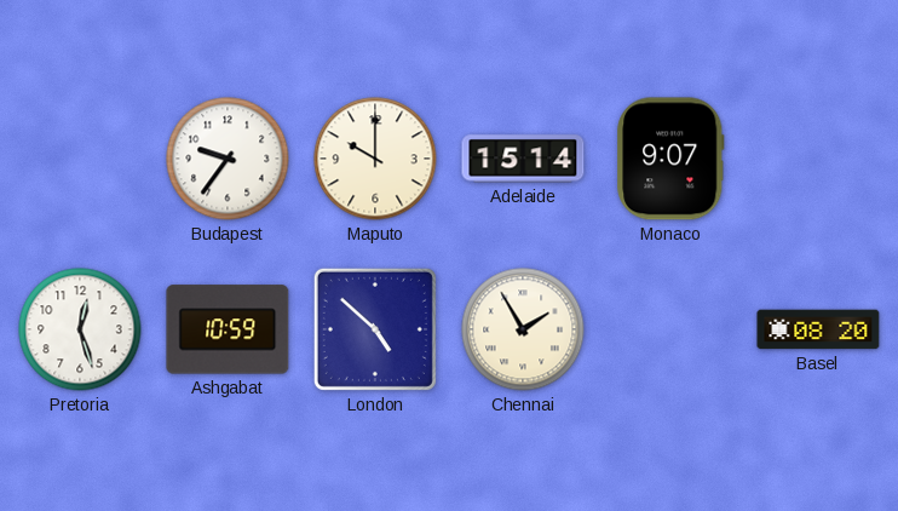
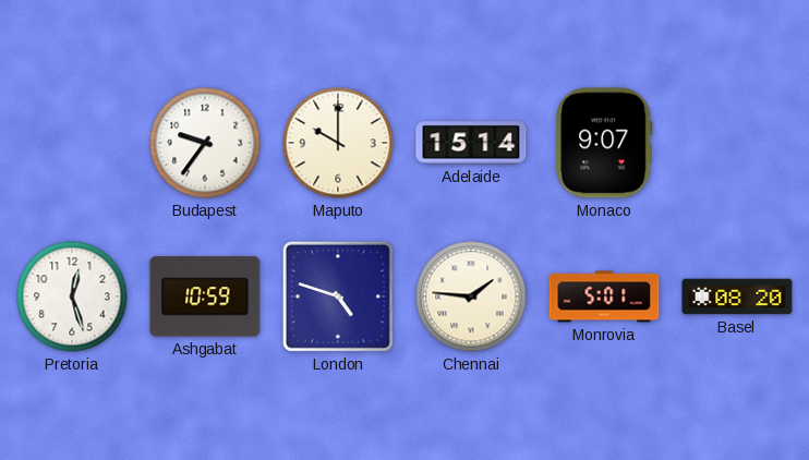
London: 4:52 -> 4:48
Chennai: 1:55 -> 1:46
Monrovia: none -> 5:01
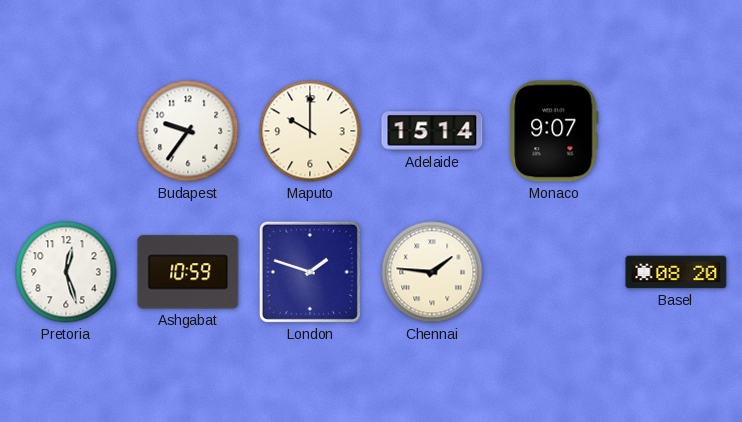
London: 4:48 -> 1:48
Monrovia: 5:01 -> none
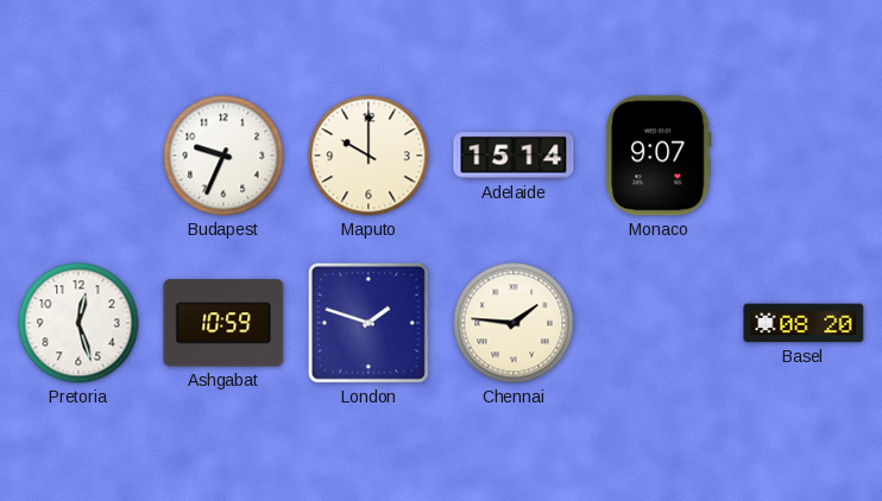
Budapest: 9:36 -> 9:34
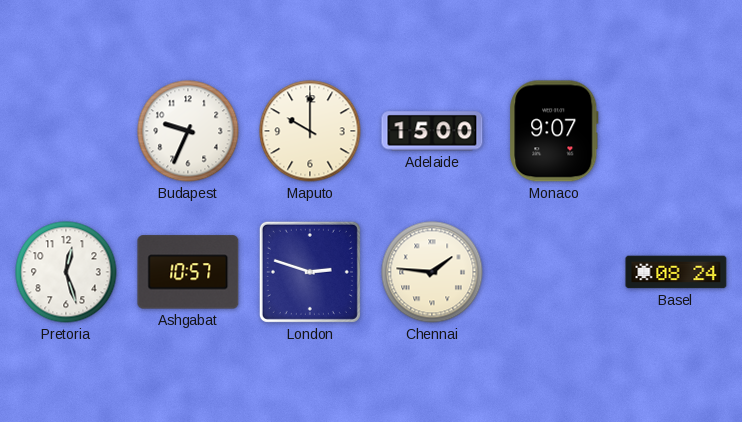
Adelaide: 15:14 -> 15:00
Ashgabat: 10:59 -> 10:57
London: 1:48 -> 2:48
Basel: 08:20 -> 08:24
